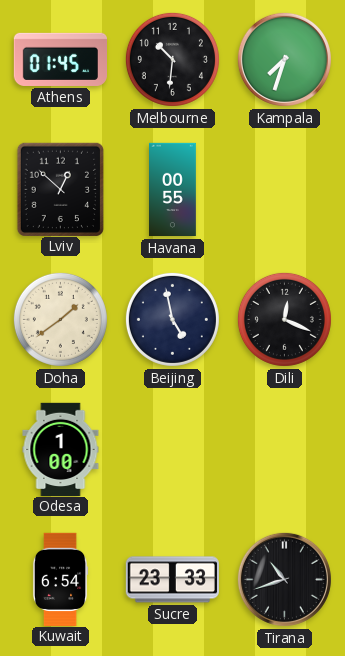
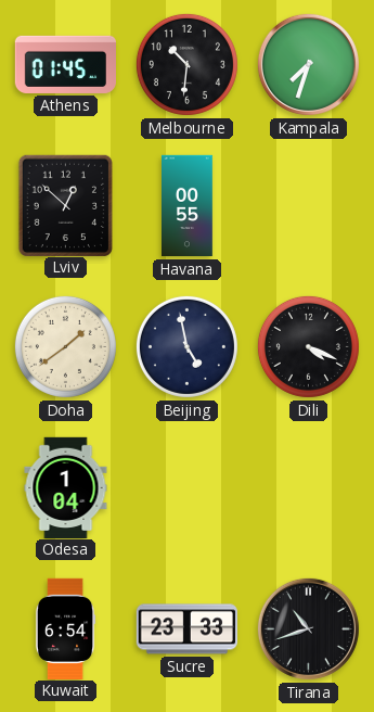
Dili: 12:19 -> 4:19
Odesa: 1:00 -> 1:04
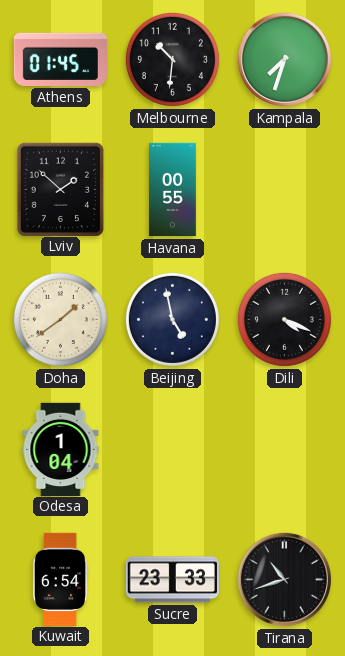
Lviv: 12:52 -> 1:52
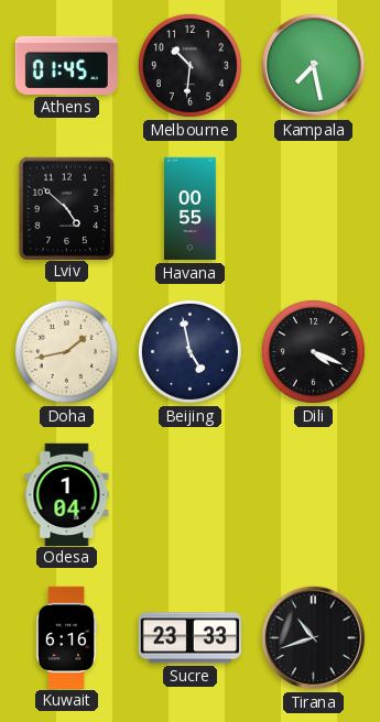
Kampala: 7:33 -> 7:28
Lviv: 1:52 -> 4:52
Doha: 1:39 -> 1:43
Kuwait: 6:54 -> 6:16
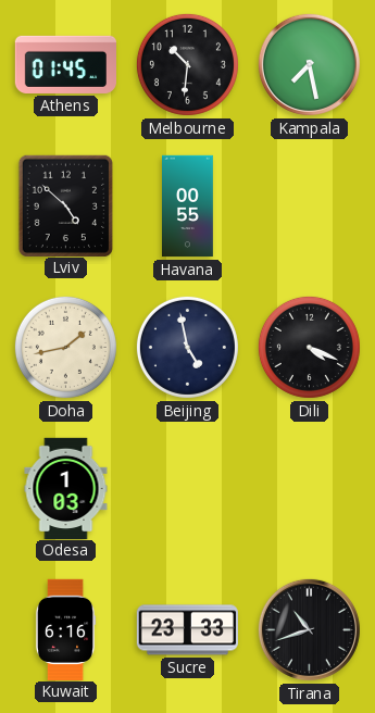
Odesa: 1:04 -> 1:03
